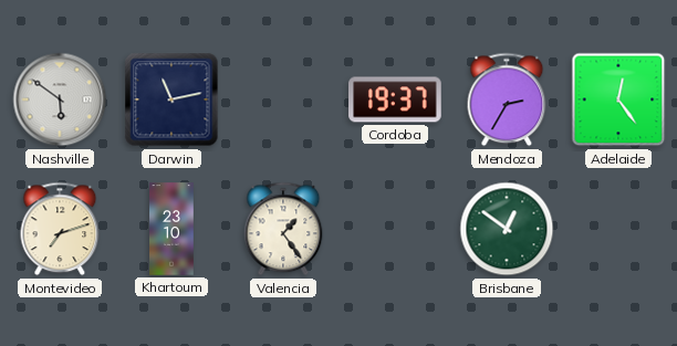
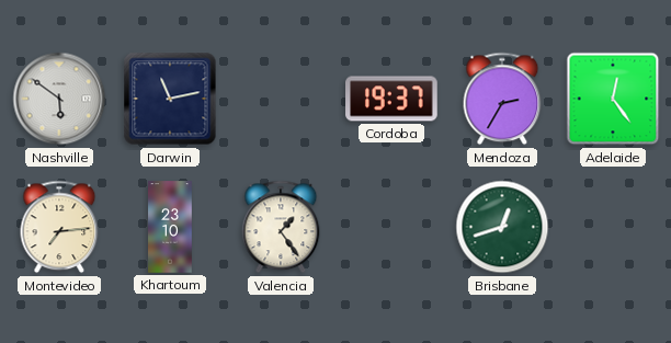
Montevideo: 7:12 -> 7:14
Brisbane: 12:51 -> 12:42
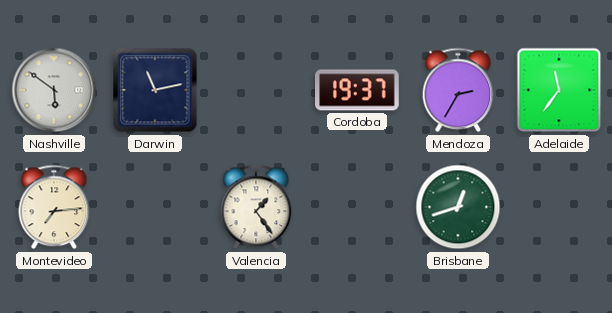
Adelaide: 12:24 -> 11:36
Khartoum: 23:10 -> none
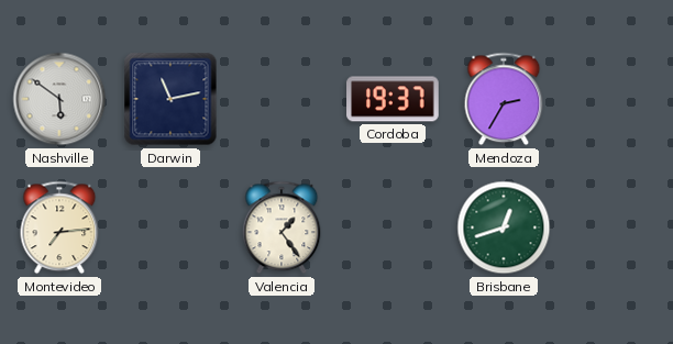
Adelaide: 11:36 -> none
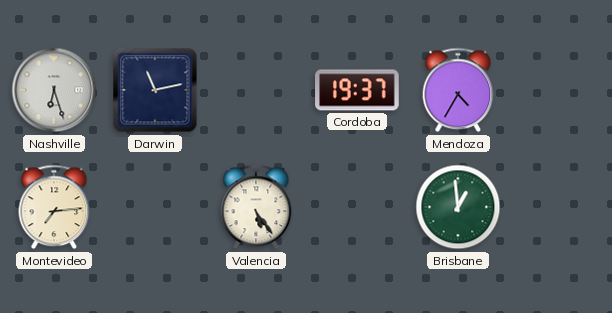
Nashville: 5:51 -> 6:27
Mendoza: 2:35 -> 4:35
Valencia: 1:24 -> 5:24
Brisbane: 12:42 -> 12:59
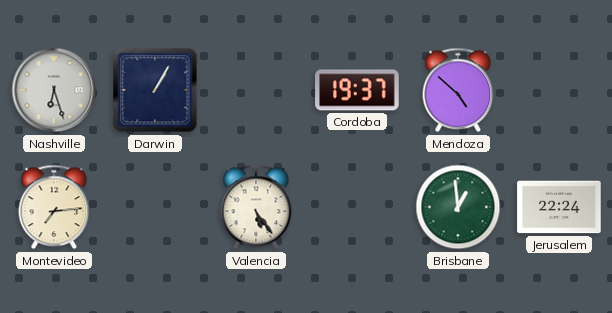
Darwin: 11:13 -> 1:05
Mendoza: 4:35 -> 4:52
Jerusalem: none -> 22:24
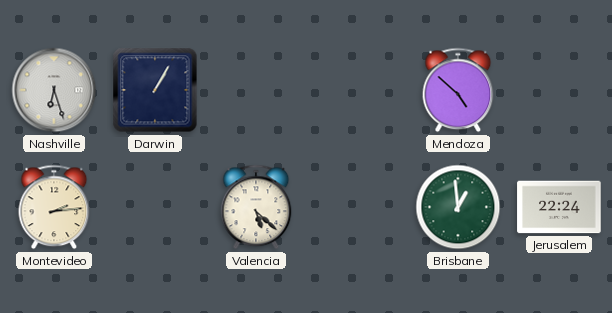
Cordoba: 19:37 -> none
Montevideo: 7:14 -> 2:14
Valencia: 5:24 -> 5:22
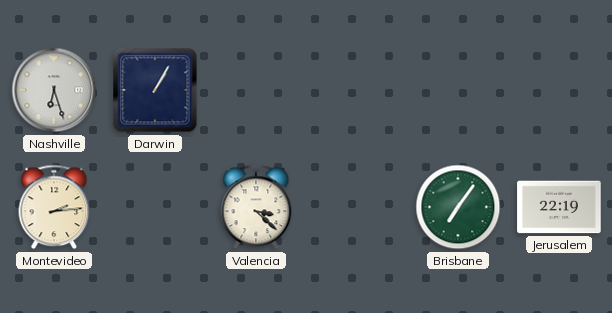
Mendoza: 4:52 -> none
Valencia: 5:22 -> 3:22
Brisbane: 12:59 -> 7:06
Jerusalem: 22:24 -> 22:19
